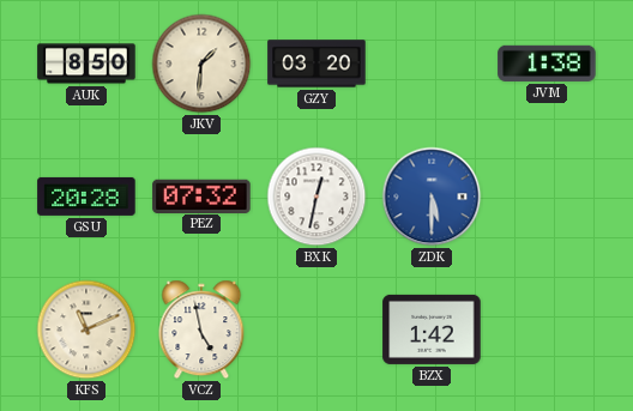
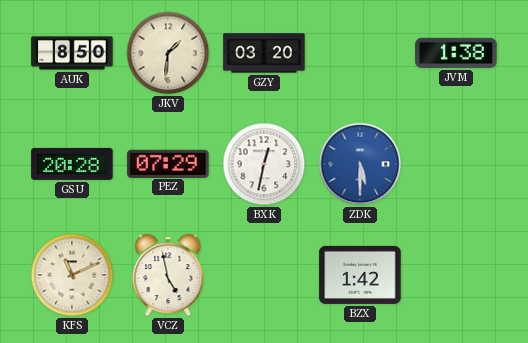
PEZ: 07:32 -> 07:29
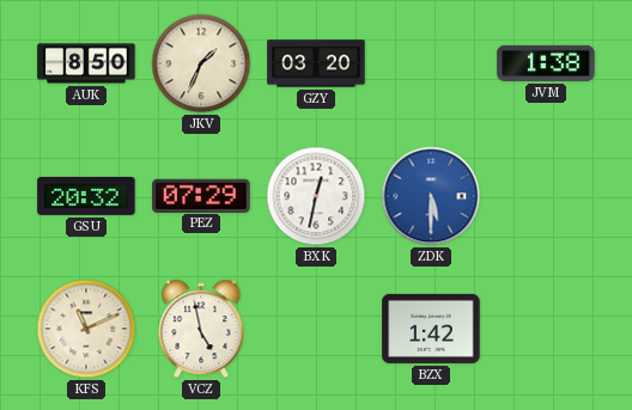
JKV: 1:31 -> 1:34
GSU: 20:28 -> 20:32
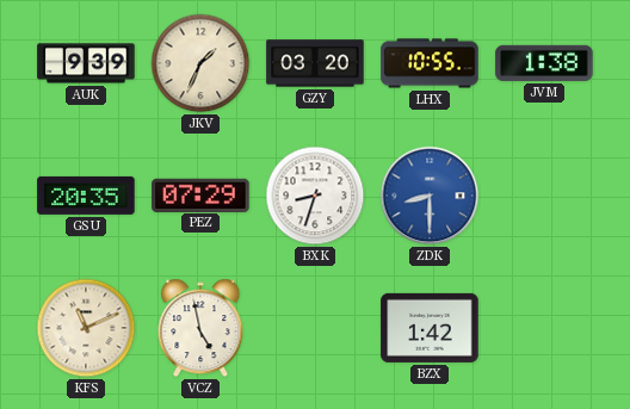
AUK: 8:50 -> 9:39
LHX: none -> 10:55
GSU: 20:32 -> 20:35
BXK: 12:32 -> 8:33
ZDK: 5:30 -> 8:30
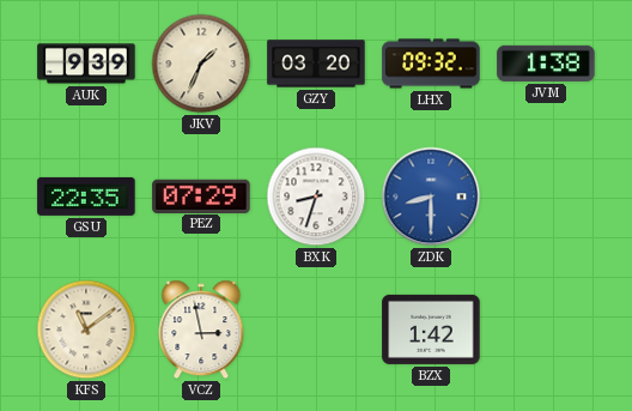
LHX: 10:55 -> 09:32
GSU: 20:35 -> 22:35
KFS: 11:11 -> 11:09
VCZ: 4:58 -> 2:58
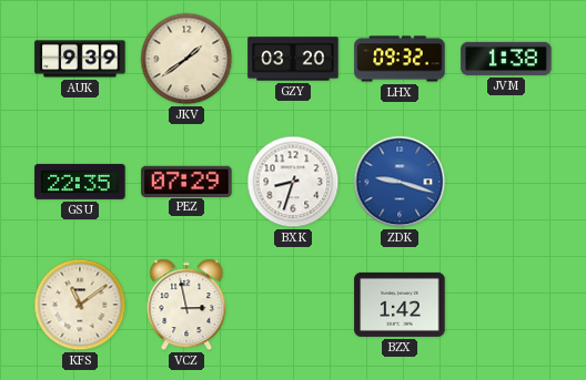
JKV: 1:34 -> 1:39
ZDK: 8:30 -> 9:18
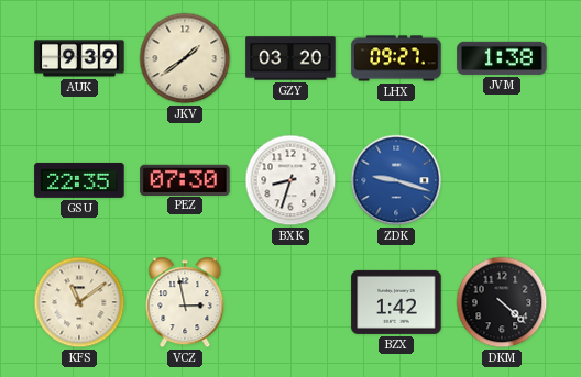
LHX: 09:32 -> 09:27
PEZ: 07:29 -> 07:30
DKM: none -> 4:22
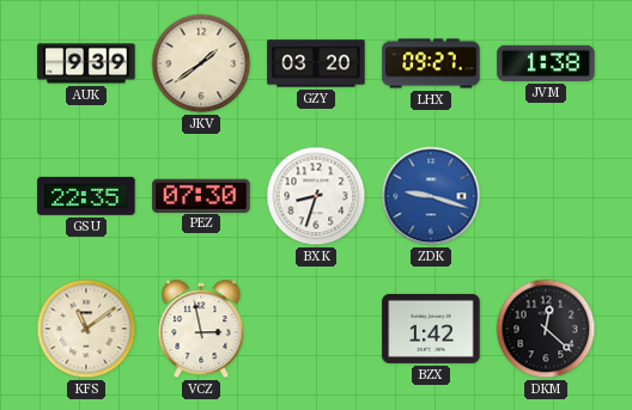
DKM: 4:22 -> 12:22
